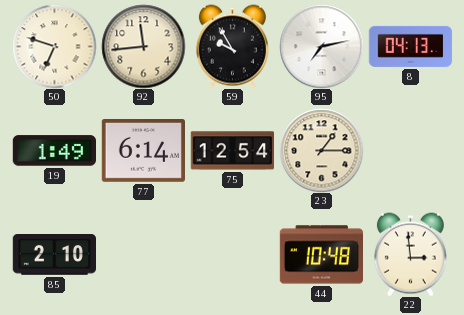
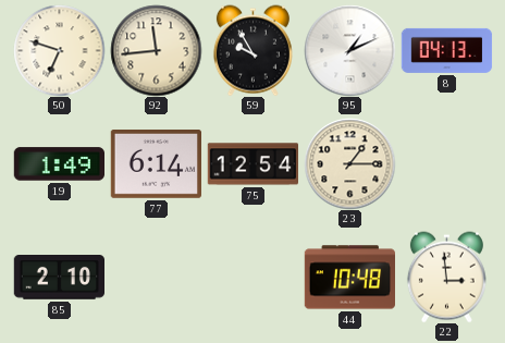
95: 7:13 -> 1:11
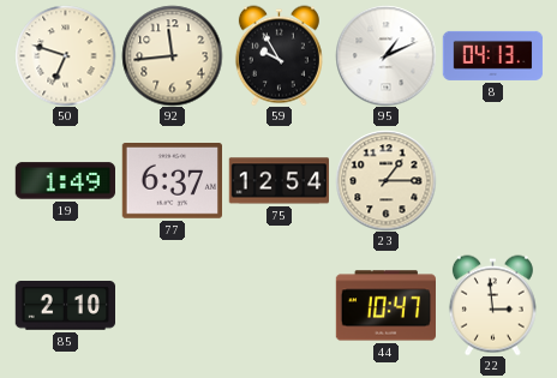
77: 6:14 -> 6:37
44: 10:48 -> 10:47
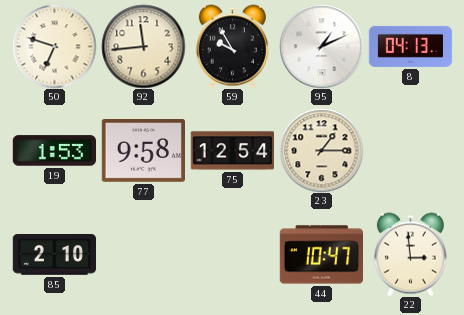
19: 1:49 -> 1:53
77: 6:37 -> 9:58
